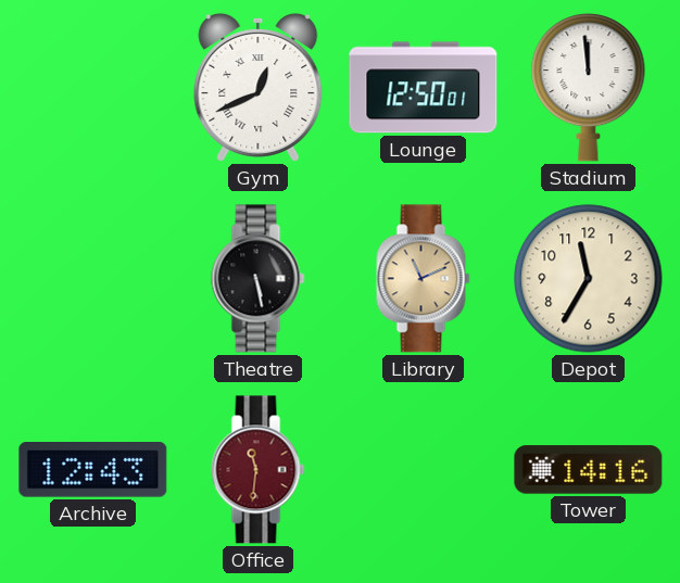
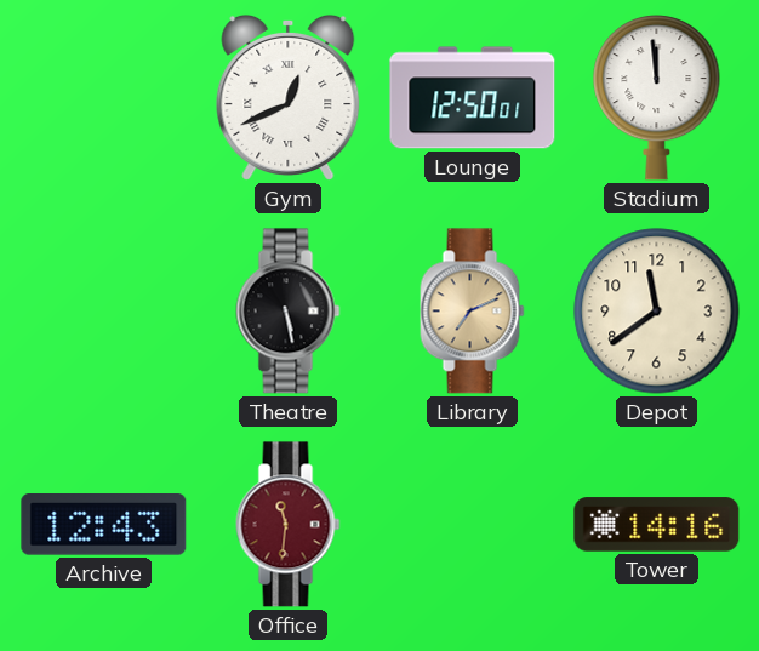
Library: 11:11 -> 7:11
Depot: 11:35 -> 11:39
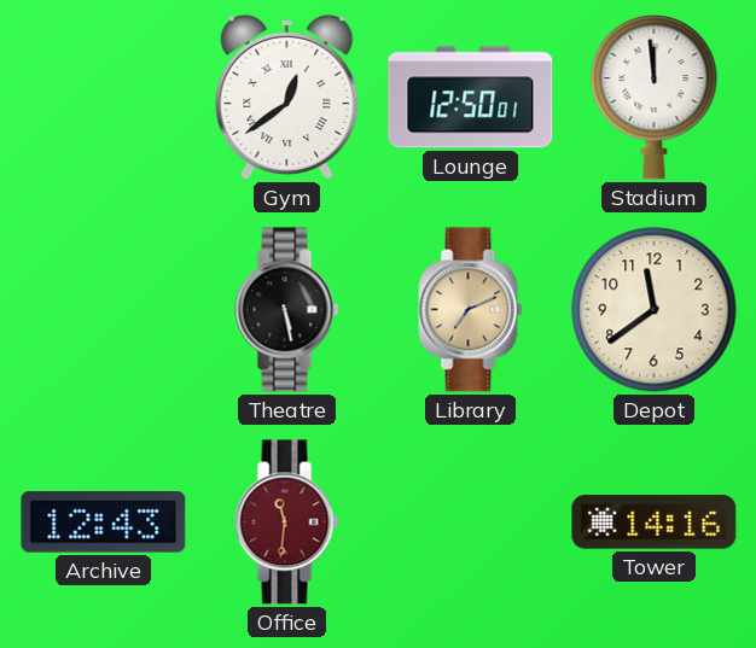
Gym: 12:41 -> 12:39
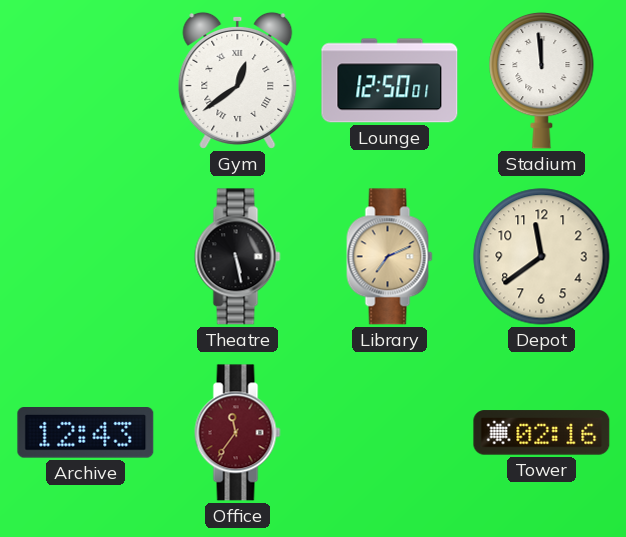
Office: 11:31 -> 11:36
Tower: 14:16 -> 02:16
